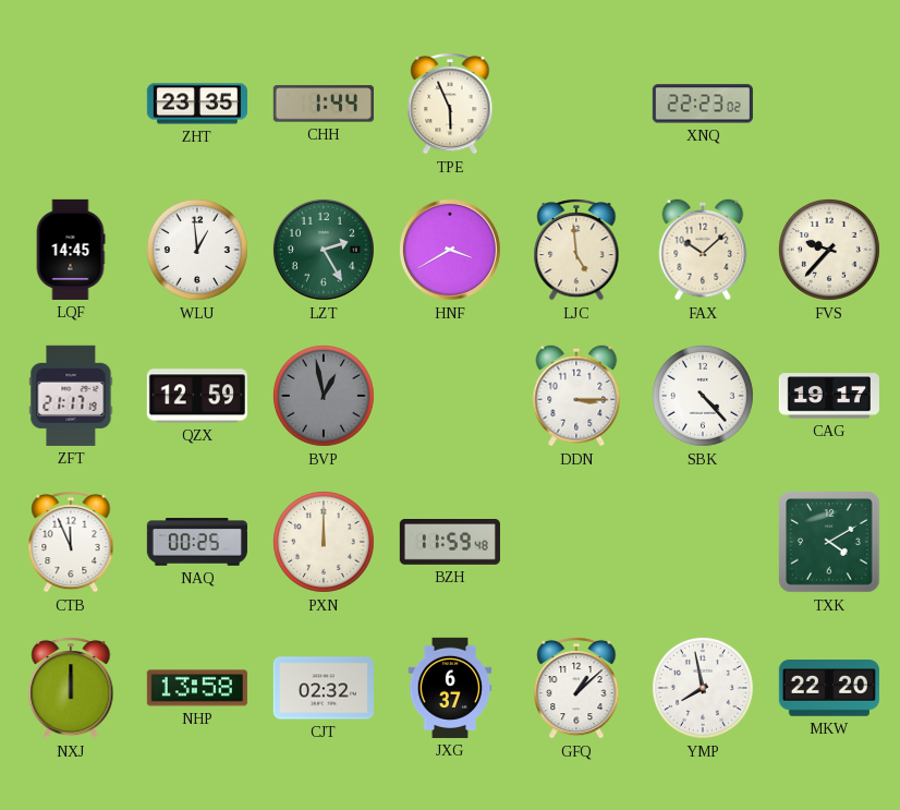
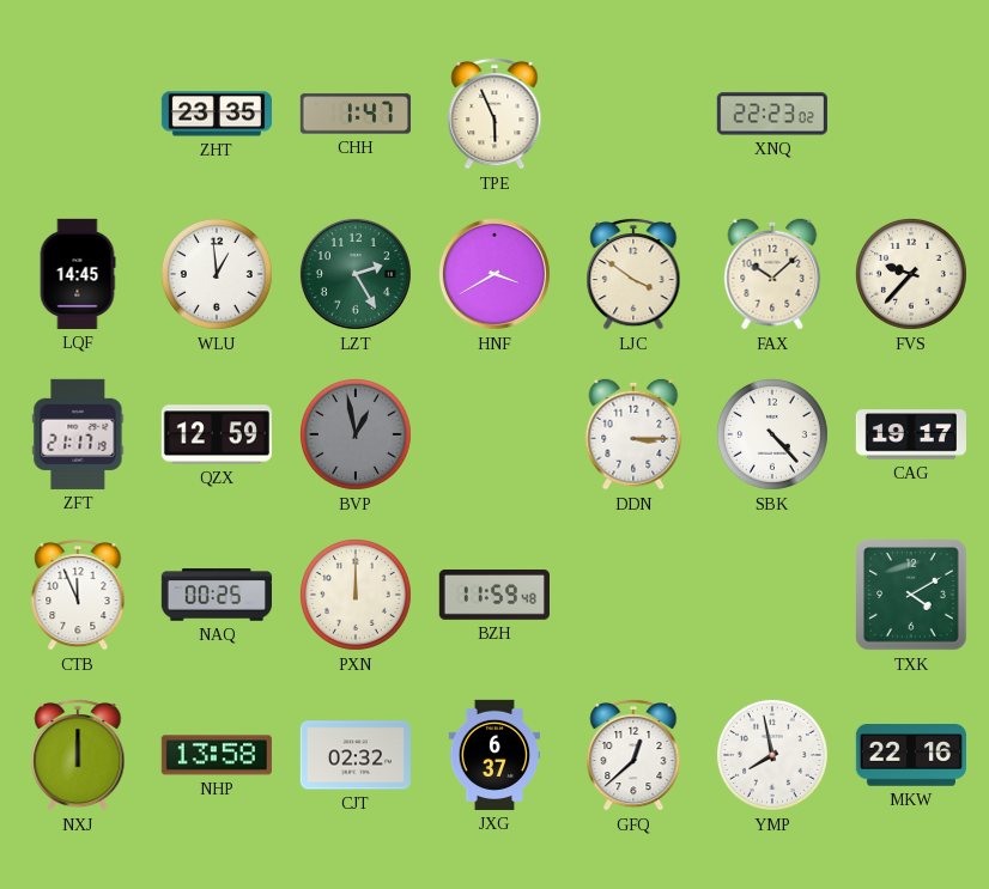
CHH: 1:44 -> 1:47
LJC: 4:59 -> 3:51
GFQ: 1:08 -> 12:38
MKW: 22:20 -> 22:16
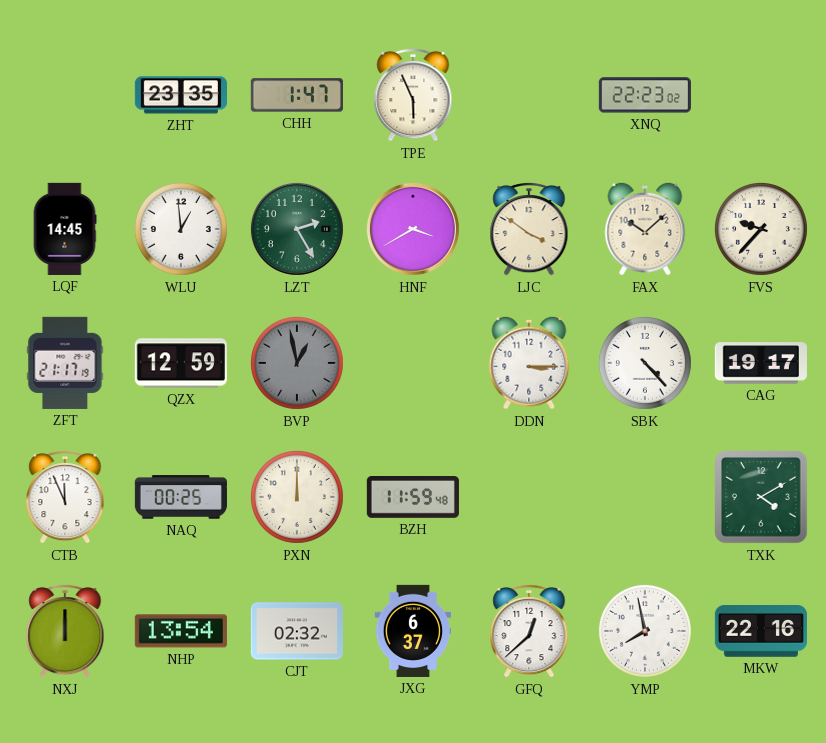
NHP: 13:58 -> 13:54
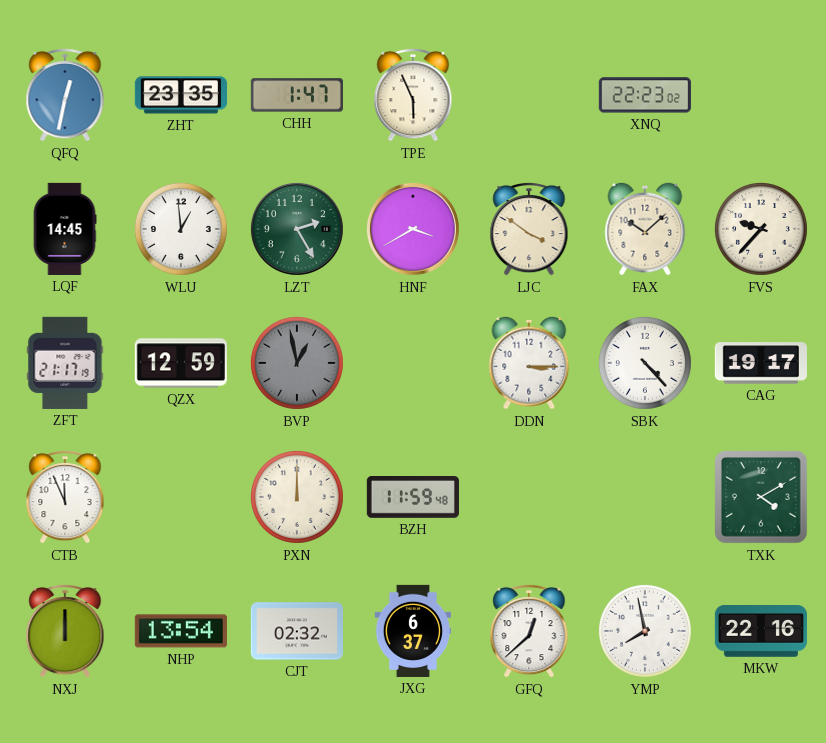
QFQ: none -> 12:32
NAQ: 00:25 -> none
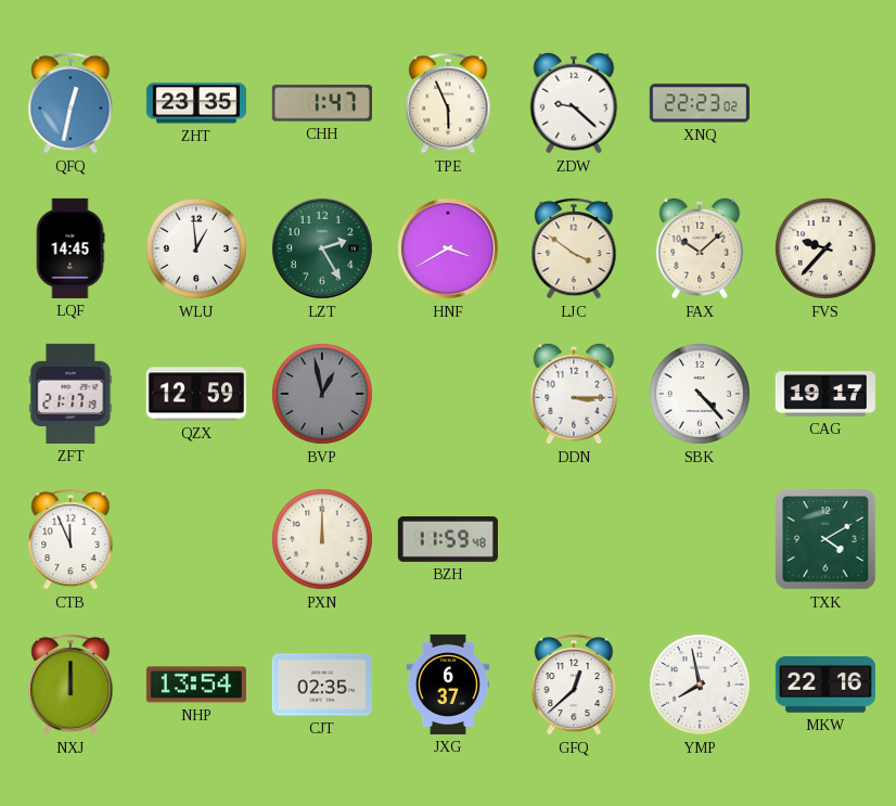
ZDW: none -> 9:22
CJT: 02:32 -> 02:35
